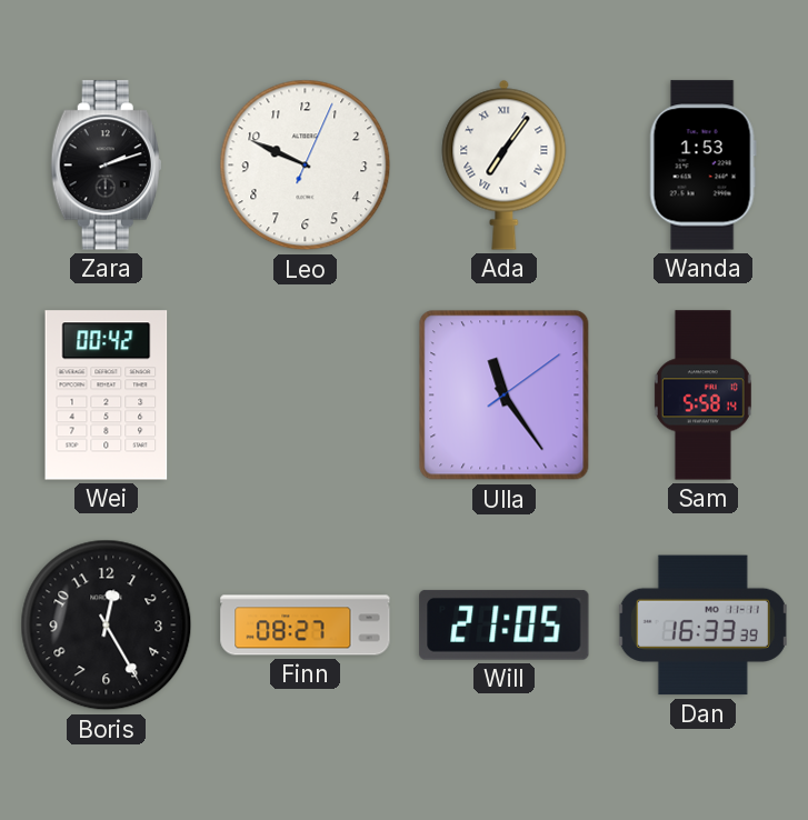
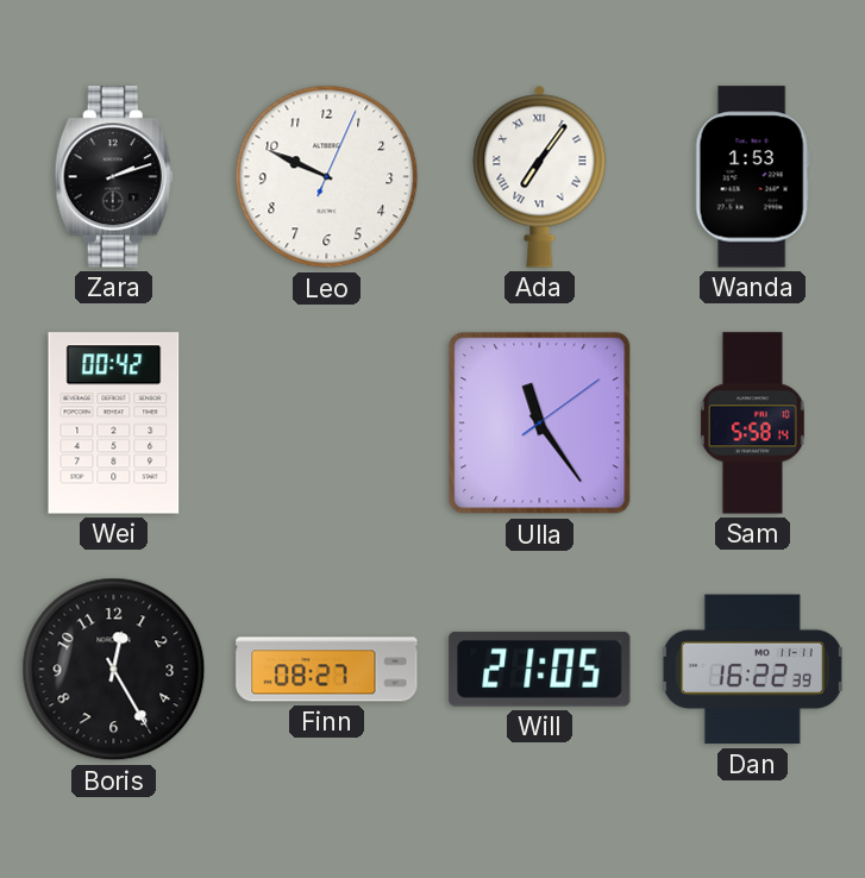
Dan: 16:33 -> 16:22
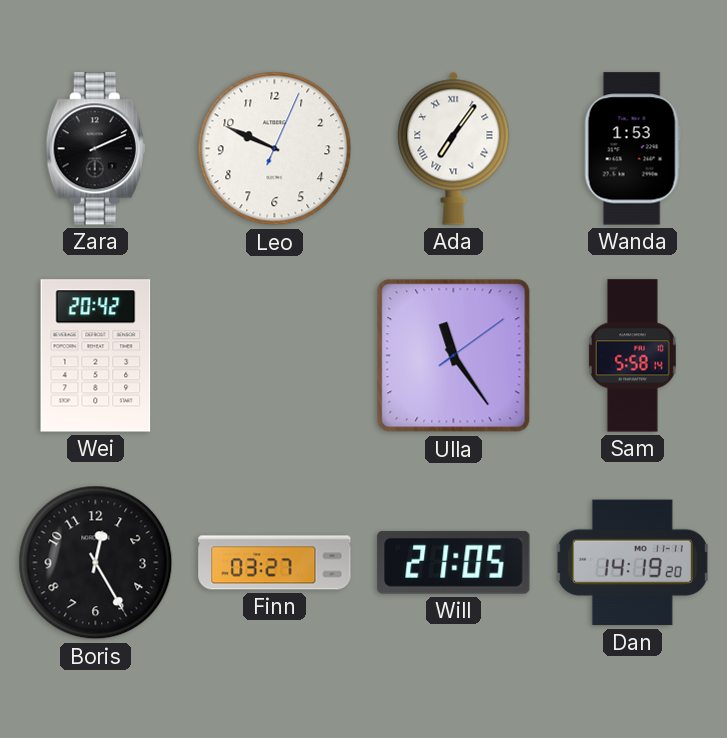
Zara: 2:12 -> 2:11
Wei: 00:42 -> 20:42
Finn: 08:27 -> 03:27
Dan: 16:22 -> 14:19
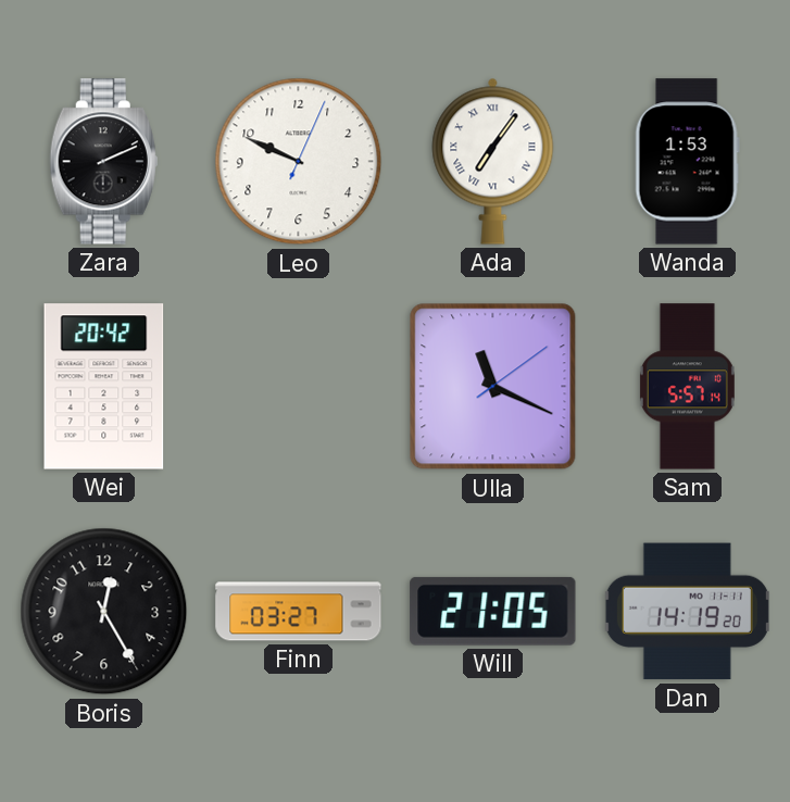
Ulla: 11:24 -> 11:19
Sam: 5:58 -> 5:57
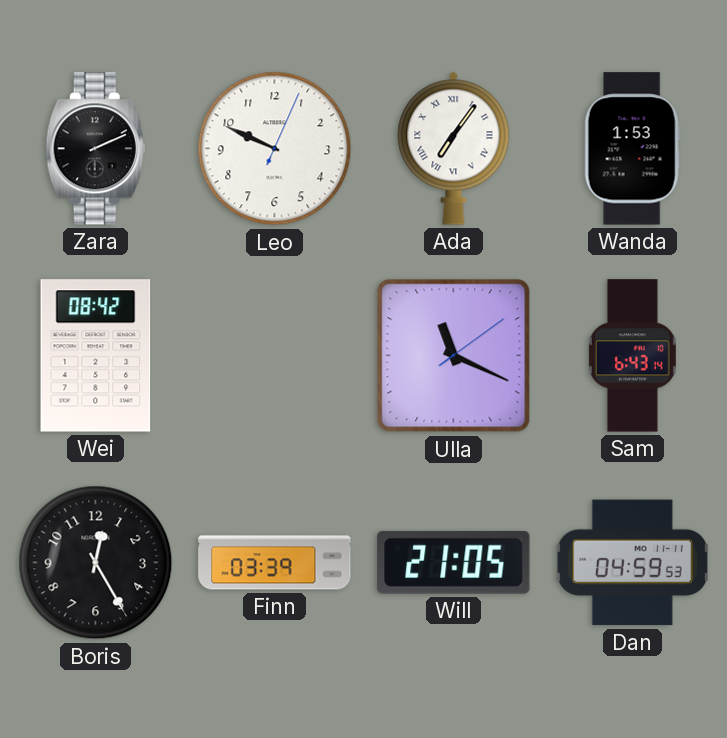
Wei: 20:42 -> 08:42
Sam: 5:57 -> 6:43
Finn: 03:27 -> 03:39
Dan: 14:19 -> 04:59
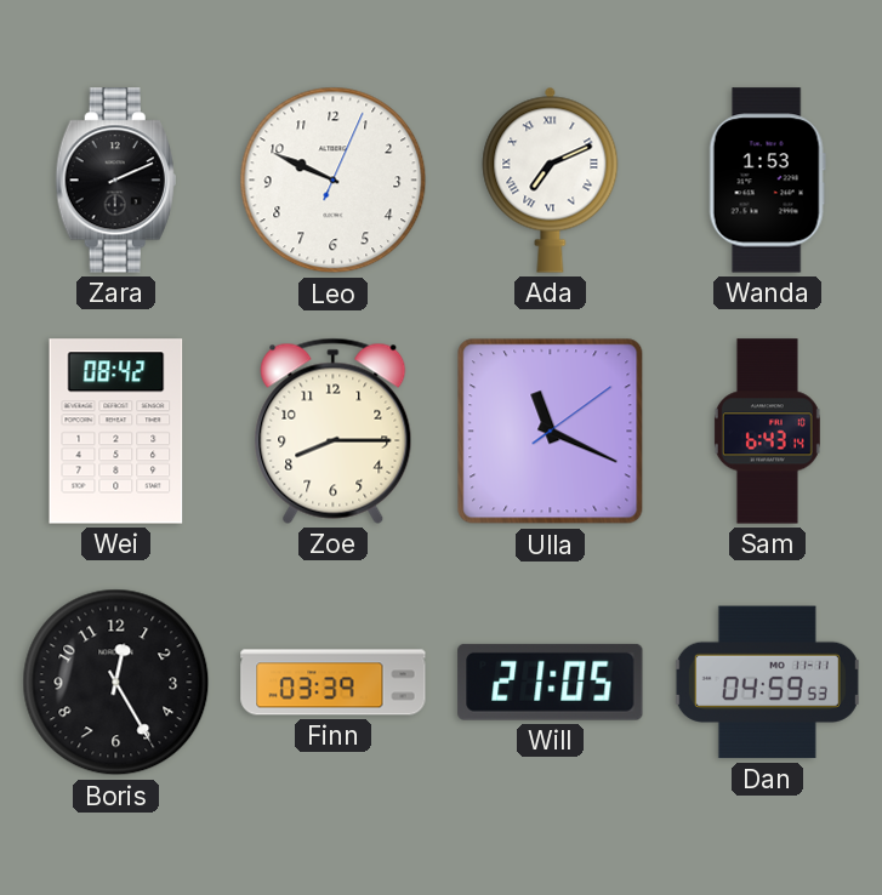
Ada: 7:06 -> 7:11
Zoe: none -> 8:15
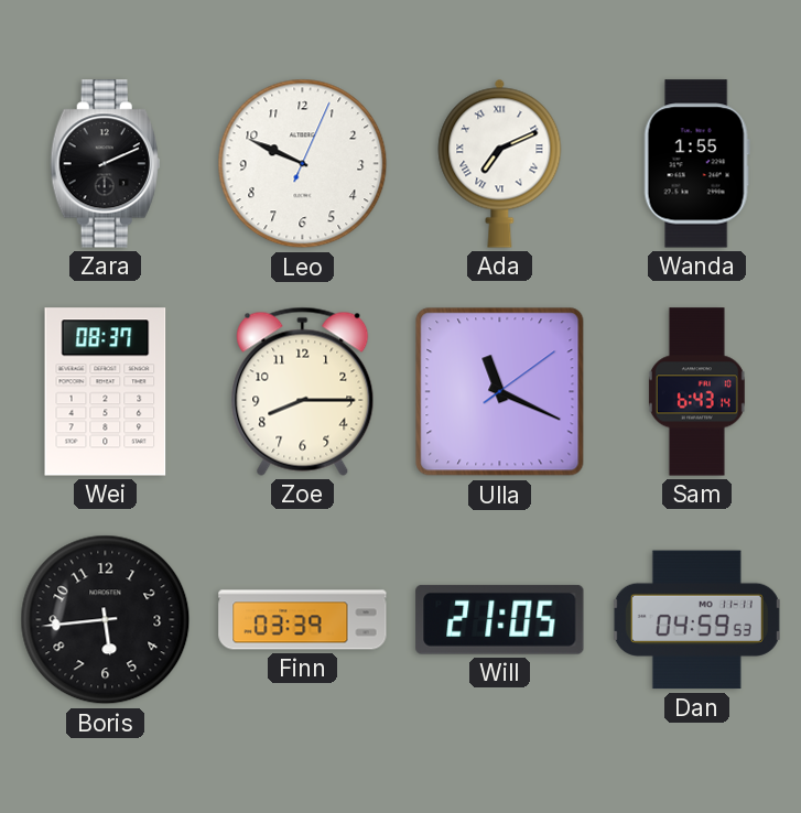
Wanda: 1:53 -> 1:55
Wei: 08:42 -> 08:37
Boris: 12:25 -> 5:44
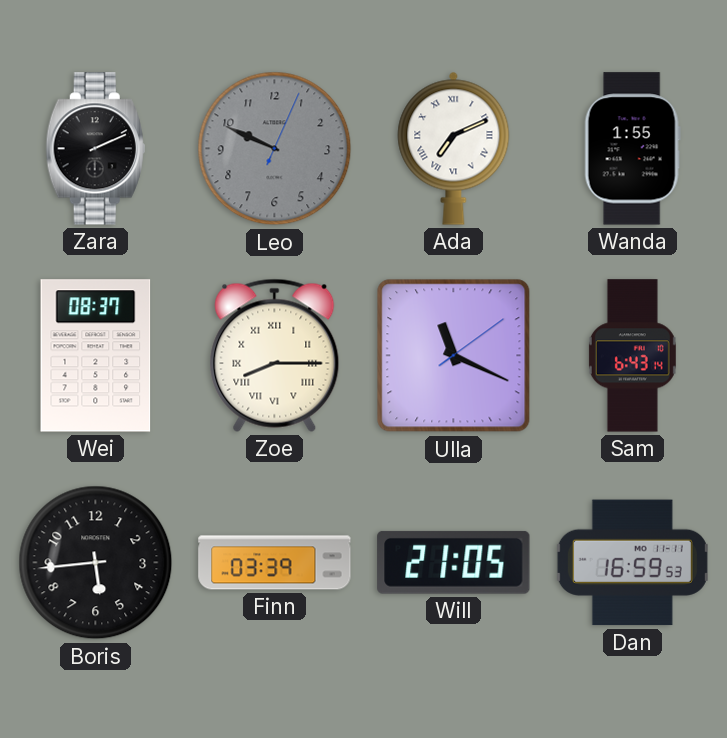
Leo dial: white -> grey
Zoe numerals: Arabic -> Roman
Dan: 04:59 -> 16:59
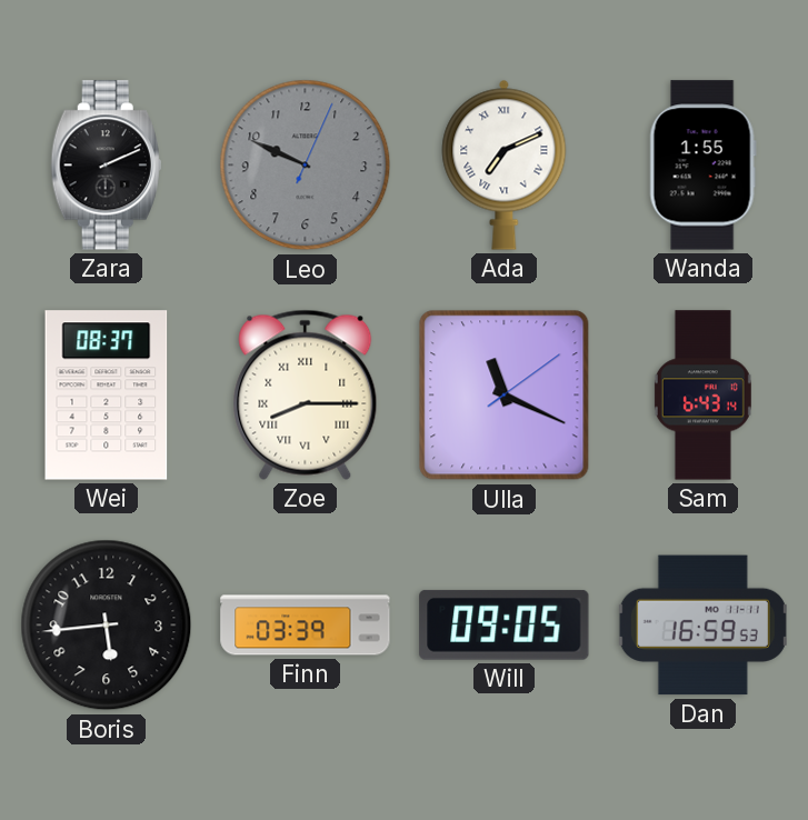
Will: 21:05 -> 09:05
